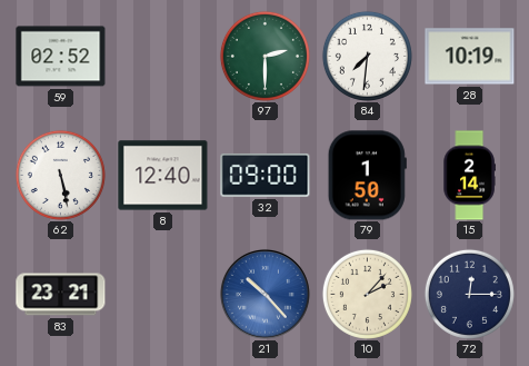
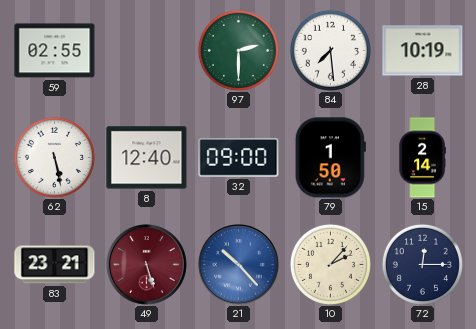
59: 02:52 -> 02:55
84: 7:31 -> 7:29
49: none -> 5:27
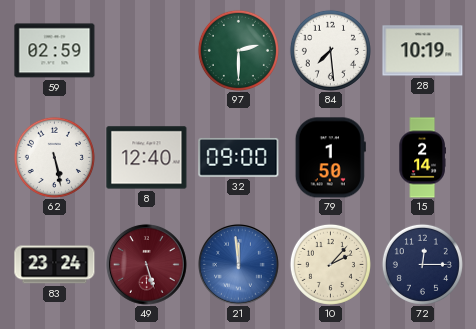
59: 02:55 -> 02:59
83: 23:21 -> 23:24
21: 10:23 -> 11:59
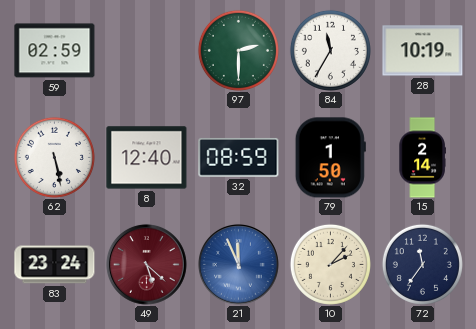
84: 7:29 -> 11:35
32: 09:00 -> 08:59
49: 5:27 -> 5:22
21: 11:59 -> 11:56
72: 12:15 -> 11:36
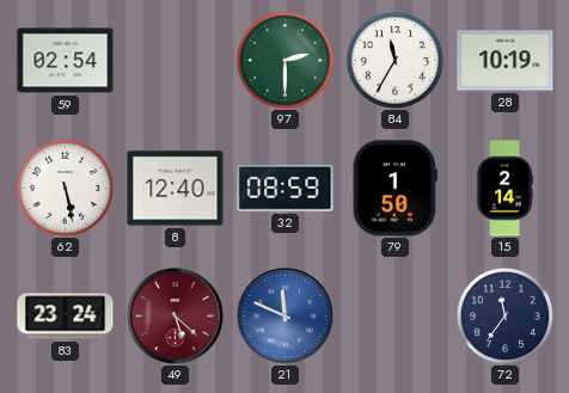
59: 02:59 -> 02:54
21: 11:56 -> 11:49
10: 2:07 -> none
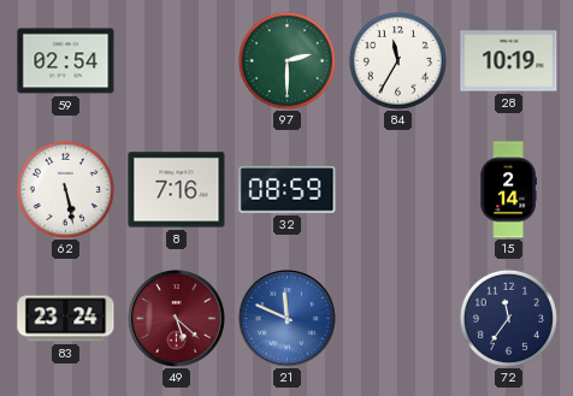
8: 12:40 -> 7:16
79: 1:50 -> none
